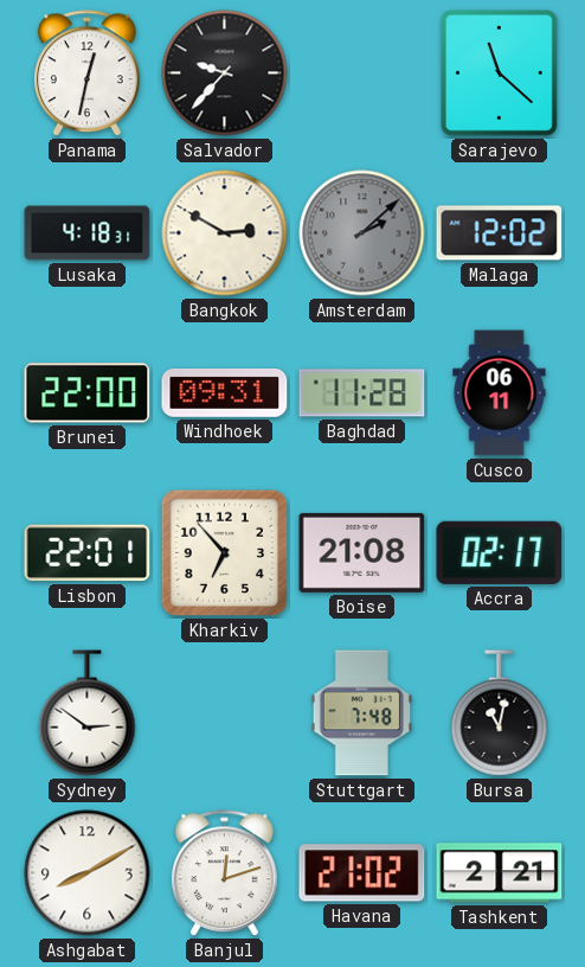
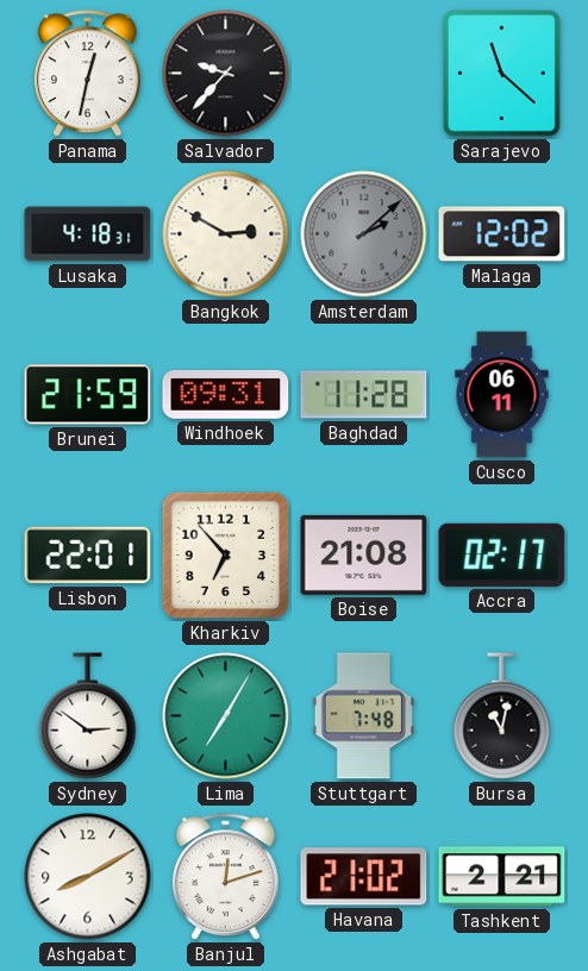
Brunei: 22:00 -> 21:59
Lima: none -> 7:05
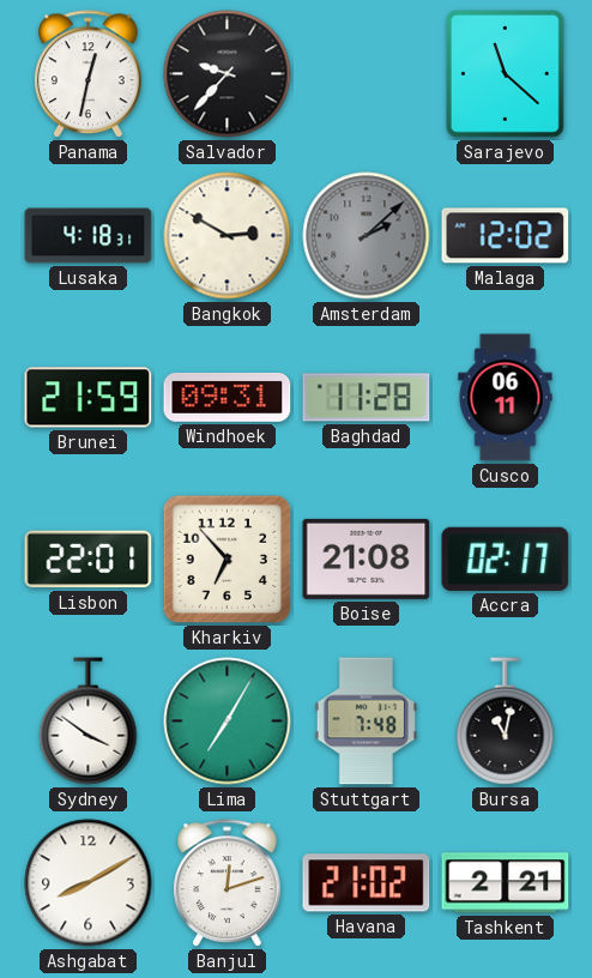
Sydney: 2:51 -> 3:51
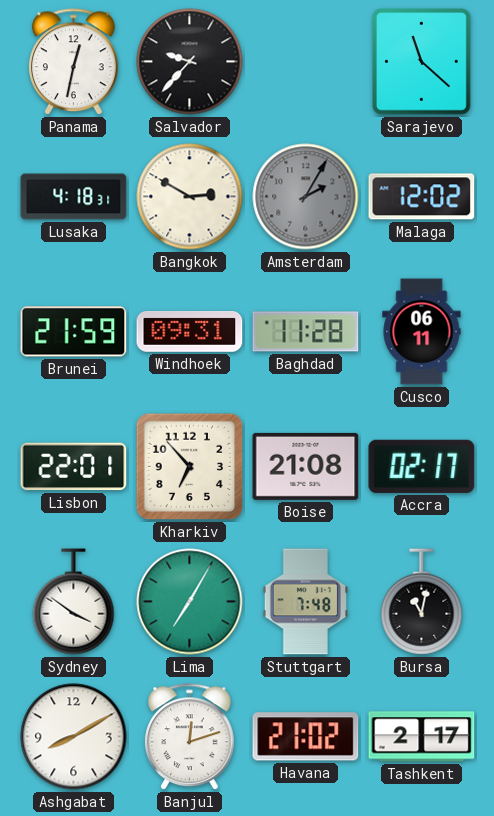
Amsterdam: 2:08 -> 2:05
Tashkent: 2:21 -> 2:17
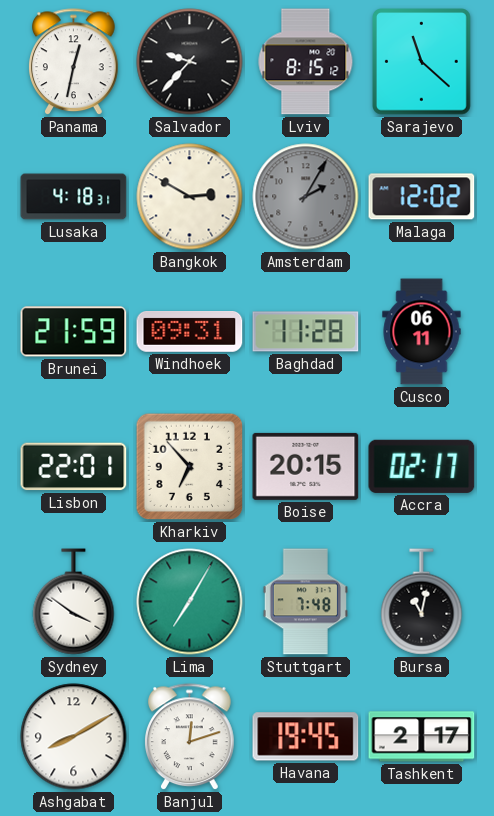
Lviv: none -> 8:15
Boise: 21:08 -> 20:15
Havana: 21:02 -> 19:45
